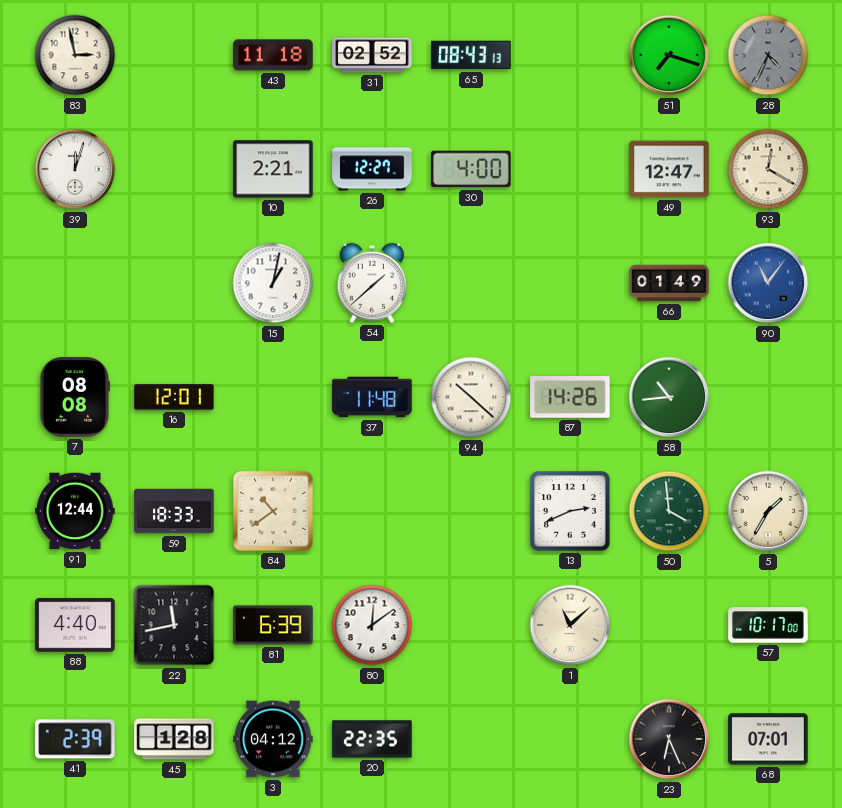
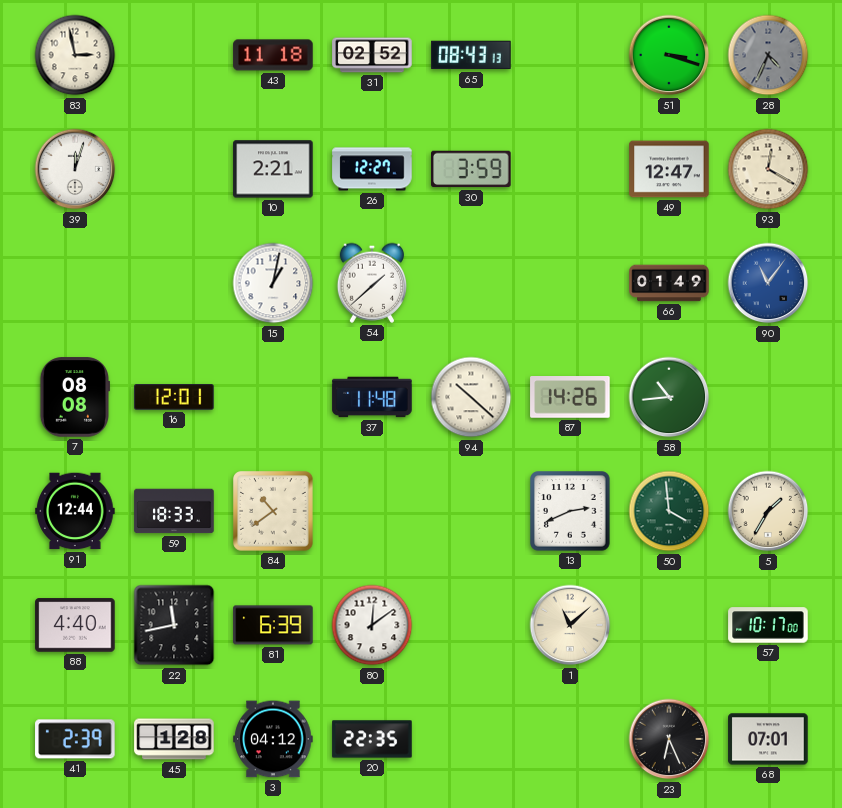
51: 7:18 -> 3:18
30: 4:00 -> 3:59
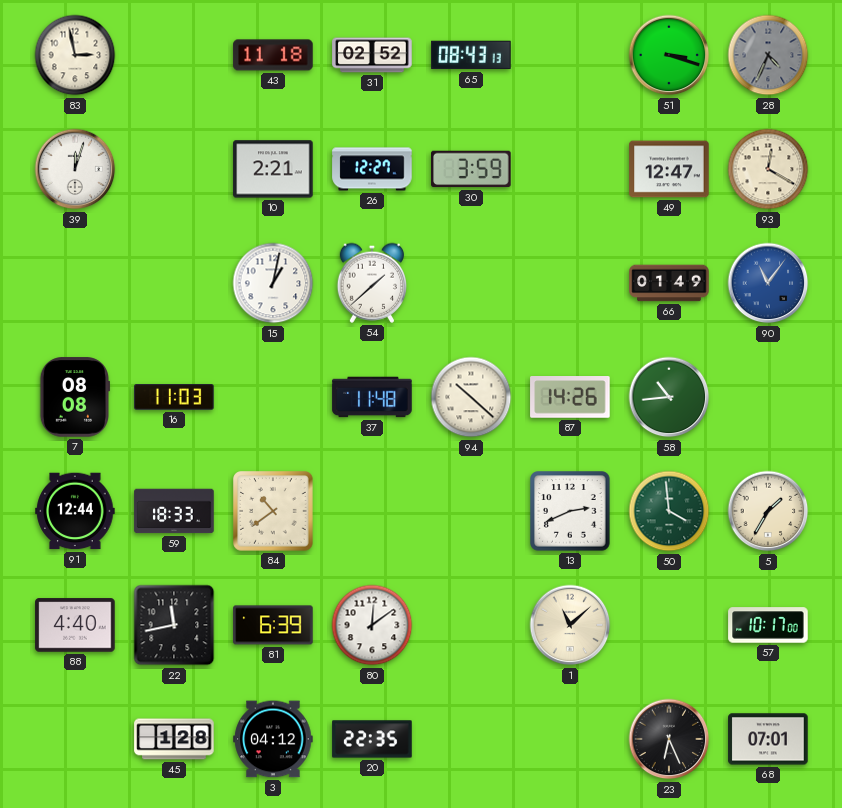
16: 12:01 -> 11:03
41: 2:39 -> none
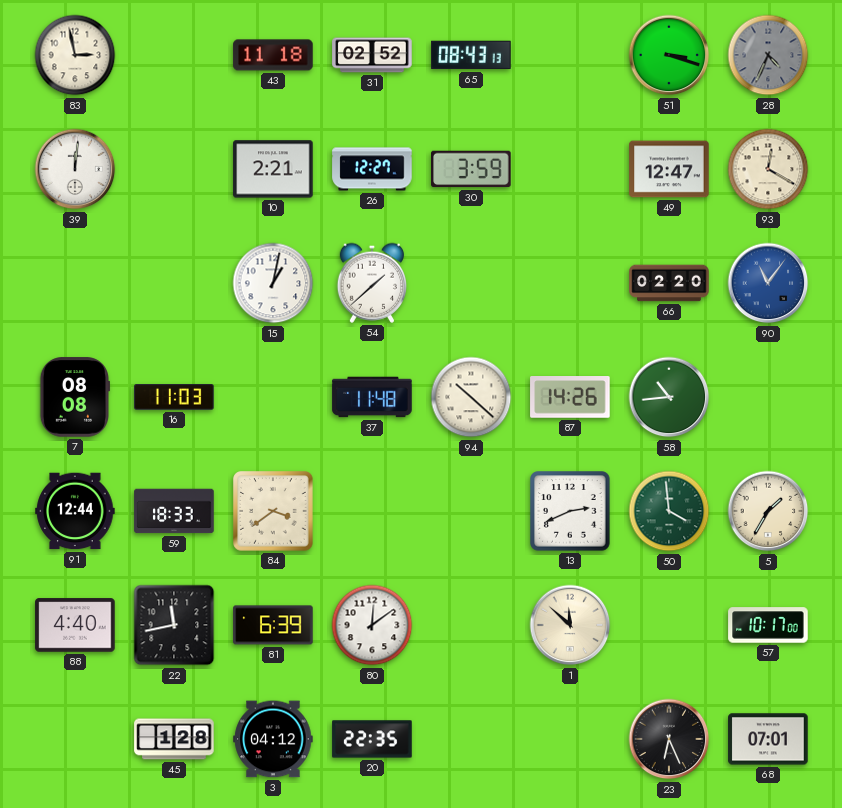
39: 12:03 -> 12:01
66: 01:49 -> 02:20
84: 10:39 -> 3:39
1: 11:08 -> 11:52
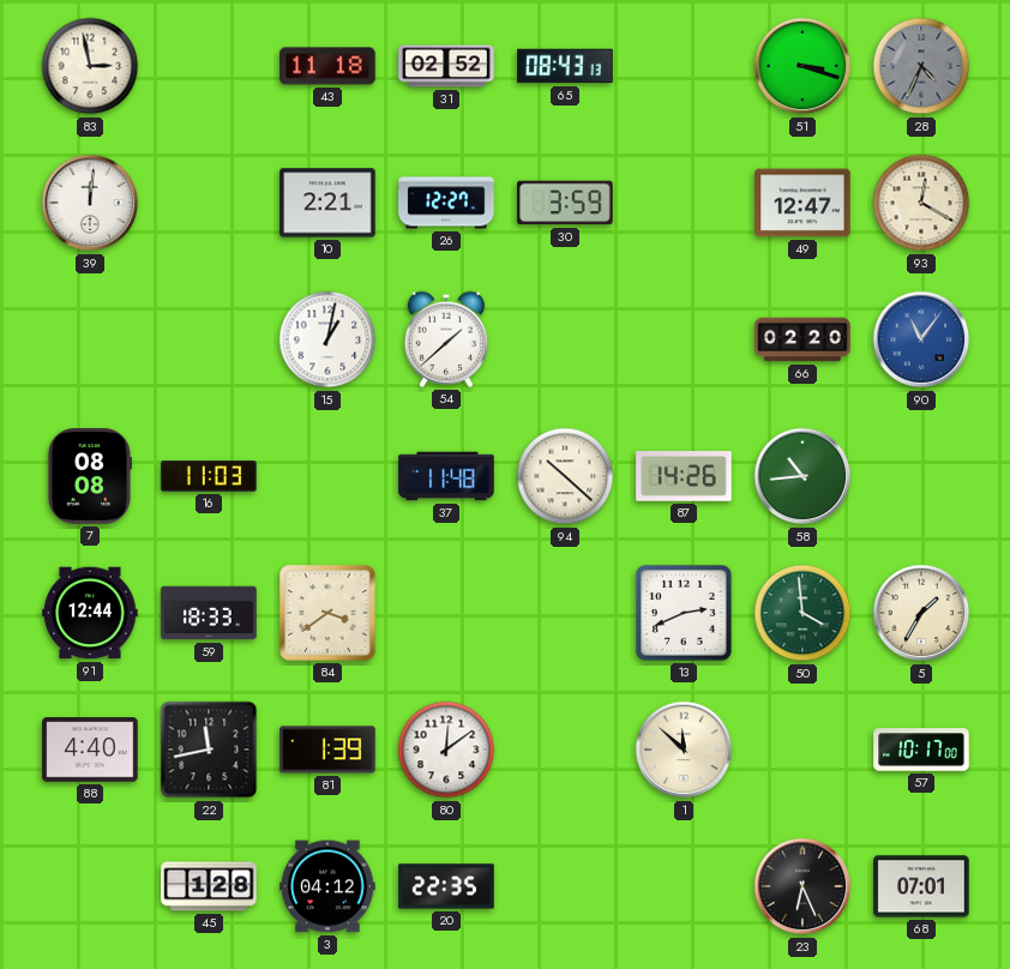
81: 6:39 -> 1:39
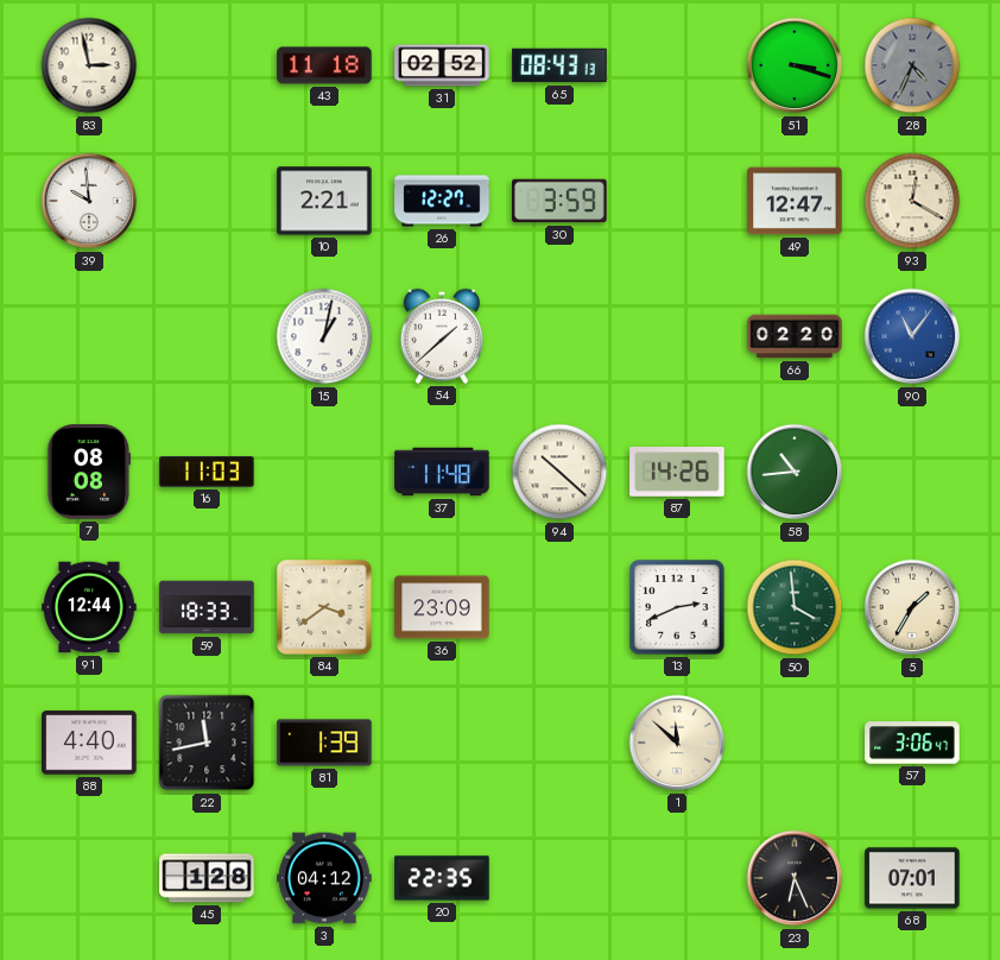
39: 12:01 -> 9:59
36: none -> 23:09
80: 12:09 -> none
57: 10:17 -> 3:06
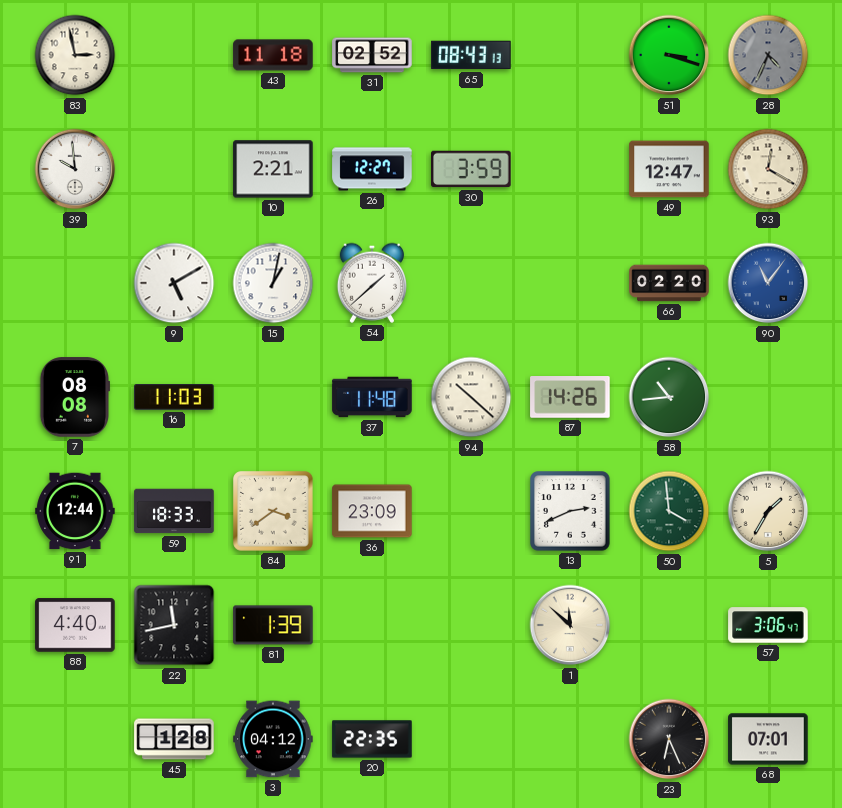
9: none -> 5:10
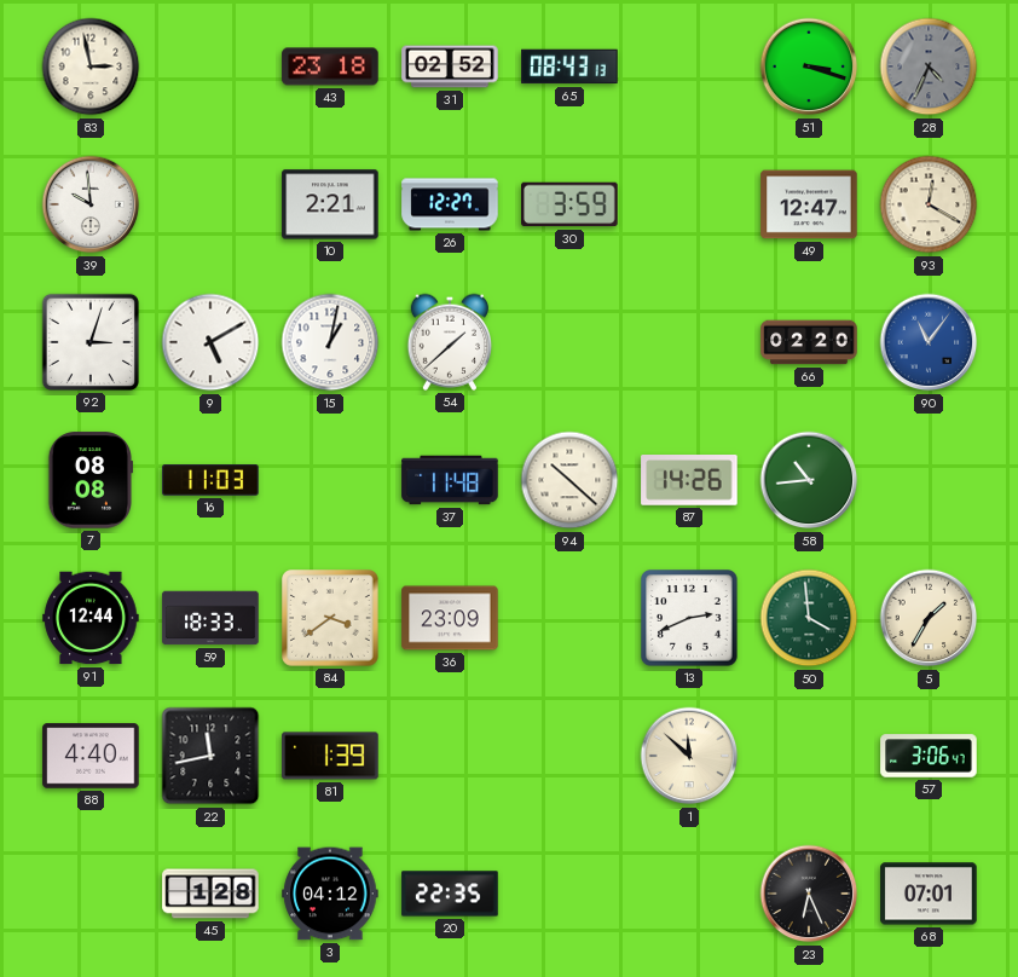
43: 11:18 -> 23:18
92: none -> 3:03
